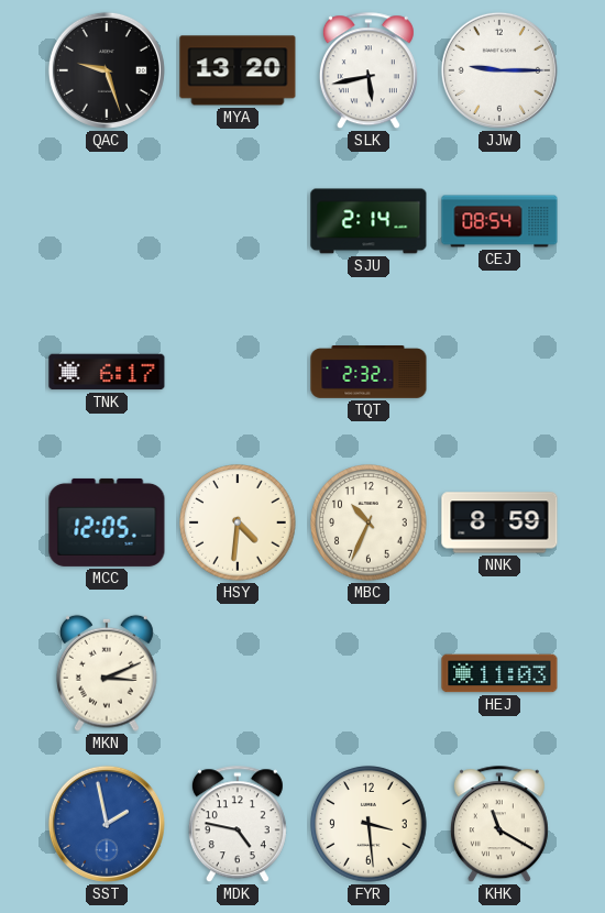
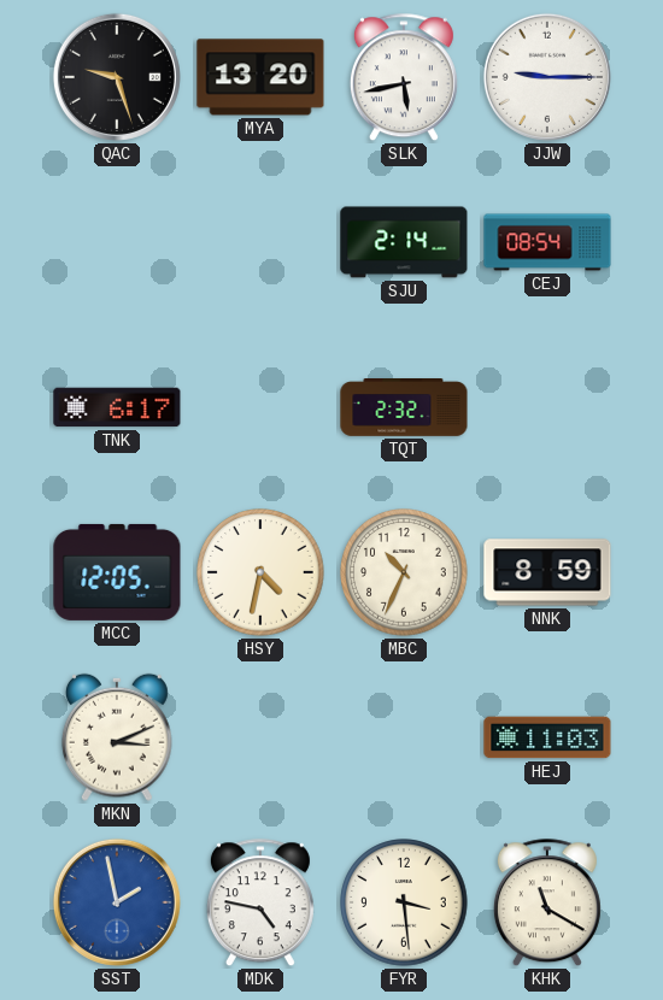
HSY: 4:31 -> 4:32
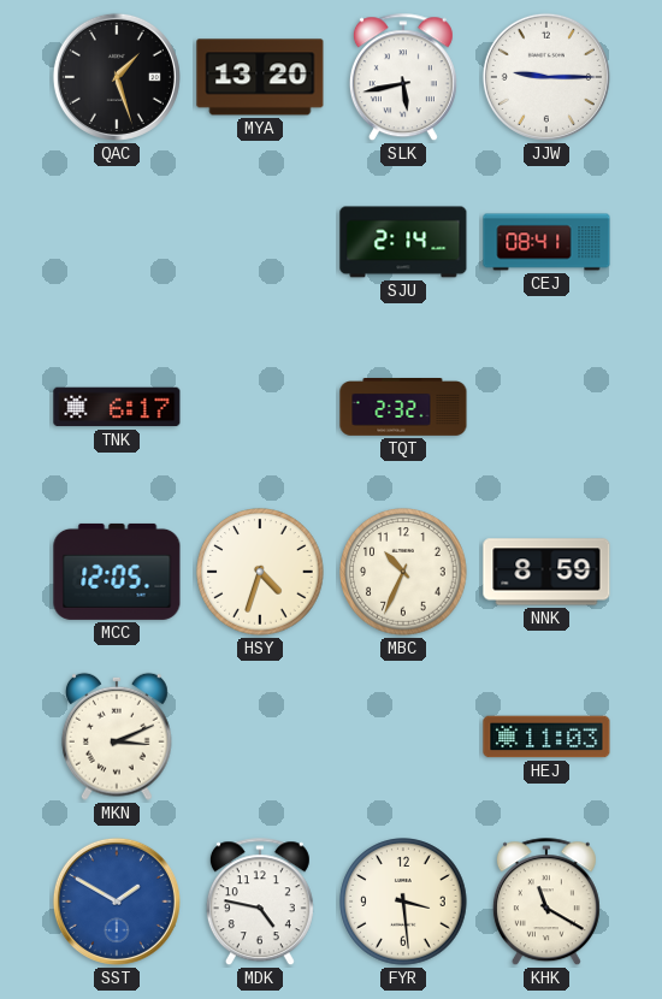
QAC: 9:27 -> 1:27
CEJ: 08:54 -> 08:41
HSY: 4:32 -> 4:33
SST: 1:58 -> 1:50
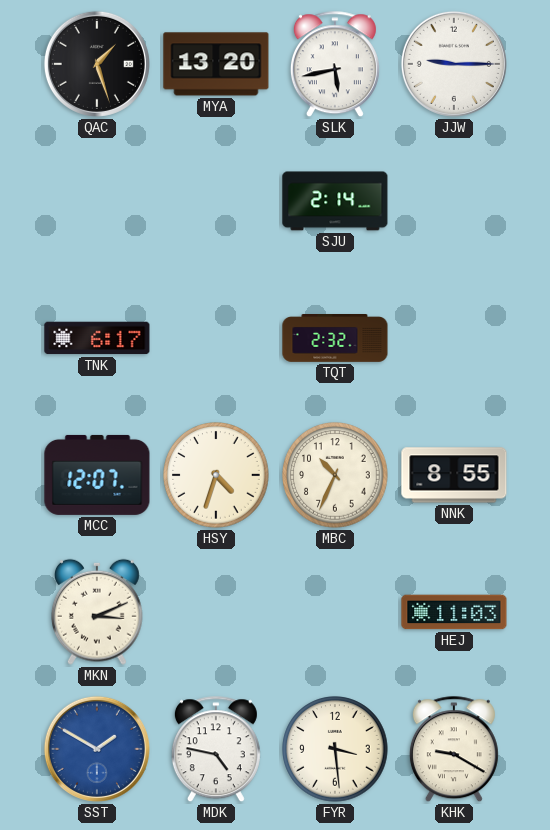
CEJ: 08:41 -> none
MCC: 12:05 -> 12:07
NNK: 8:59 -> 8:55
KHK: 11:20 -> 9:20
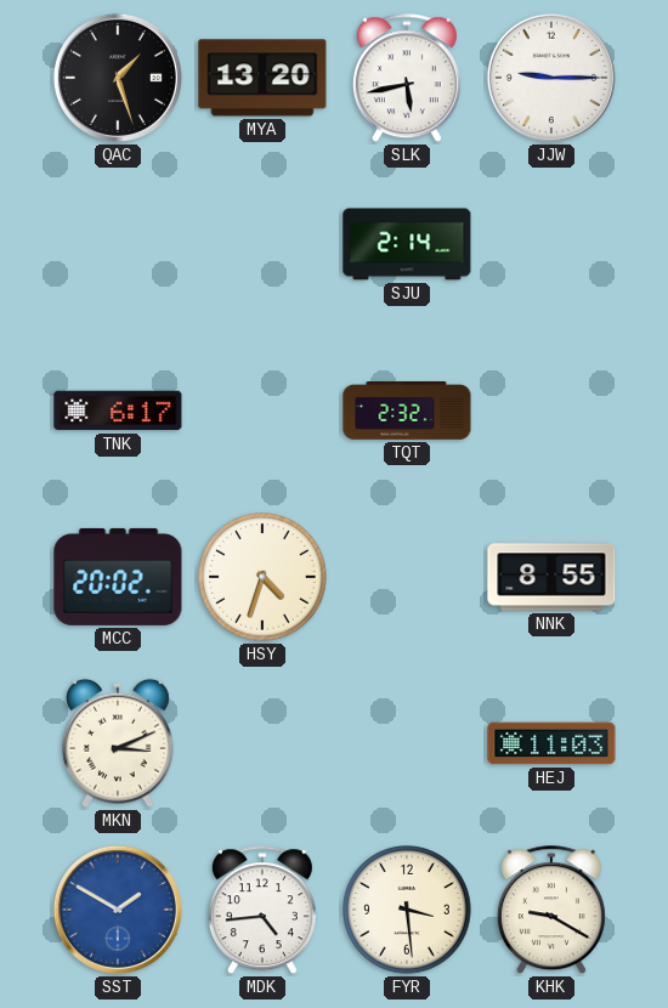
MCC: 12:07 -> 20:02
MBC: 10:34 -> none
MDK: 4:47 -> 4:44
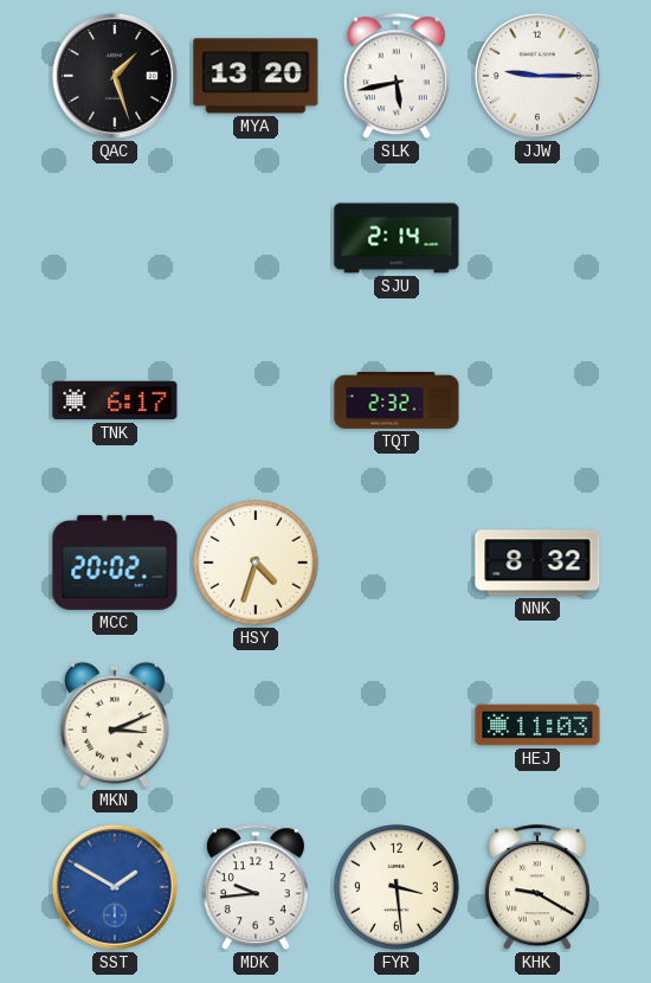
NNK: 8:55 -> 8:32
MDK: 4:44 -> 9:44
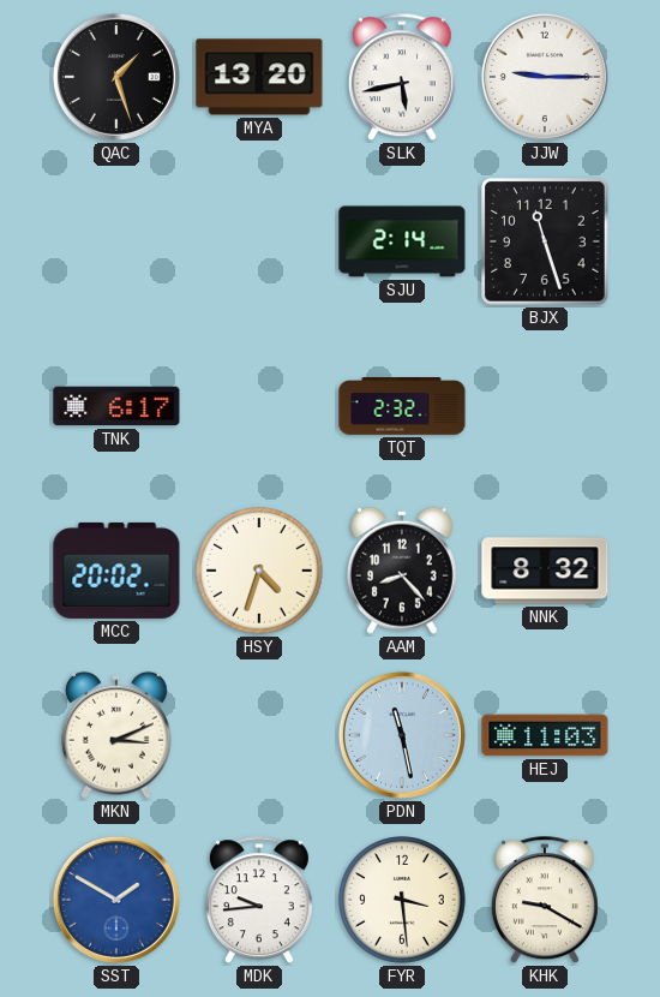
BJX: none -> 11:27
AAM: none -> 8:23
PDN: none -> 11:28
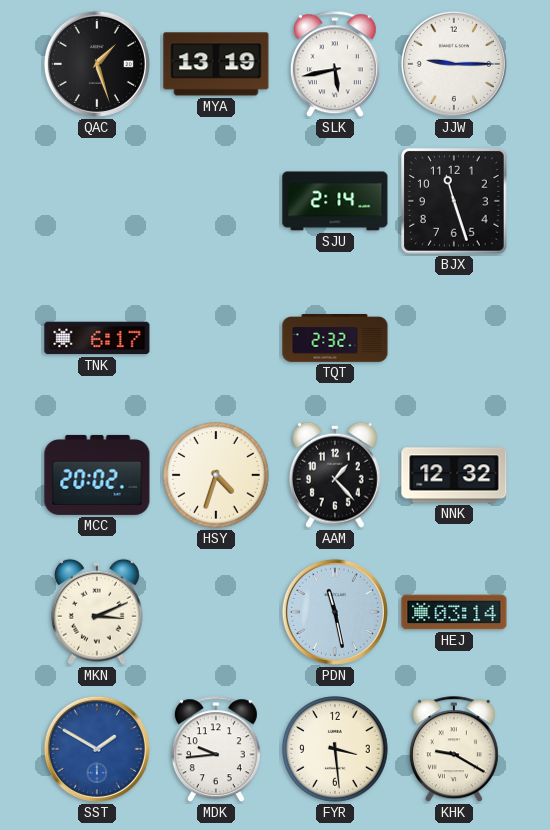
MYA: 13:20 -> 13:19
AAM: 8:23 -> 1:23
NNK: 8:32 -> 12:32
HEJ: 11:03 -> 03:14
